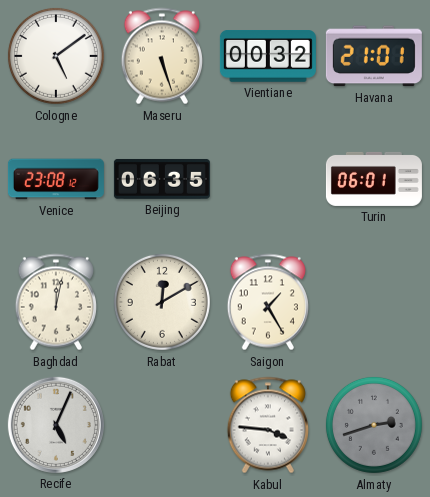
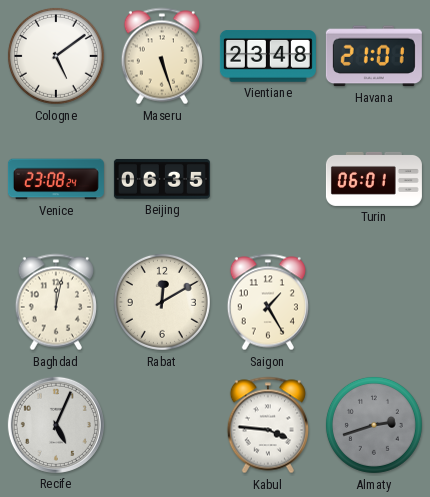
Vientiane: 00:32 -> 23:48
Venice: 23:08:12 -> 23:08:24
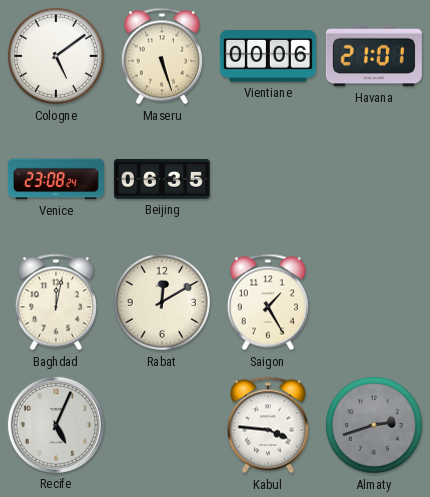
Vientiane: 23:48 -> 00:06
Turin: 06:01 -> none
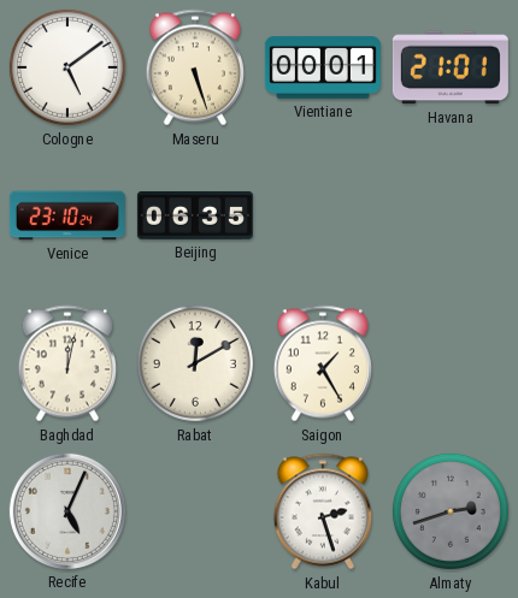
Vientiane: 00:06 -> 00:01
Venice: 23:08 -> 23:10
Kabul: 3:46 -> 2:27
